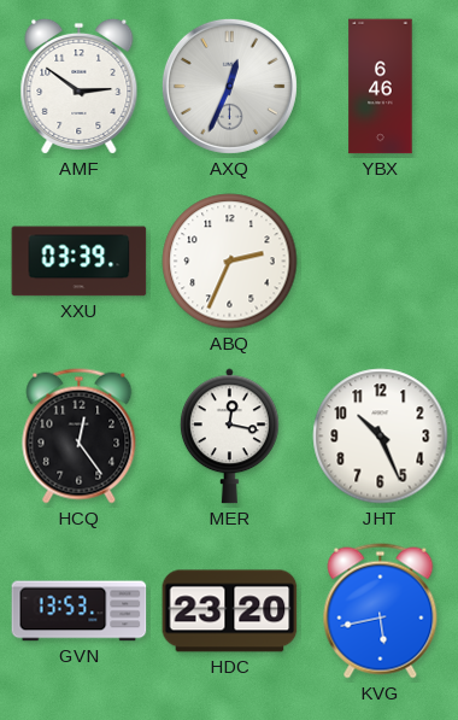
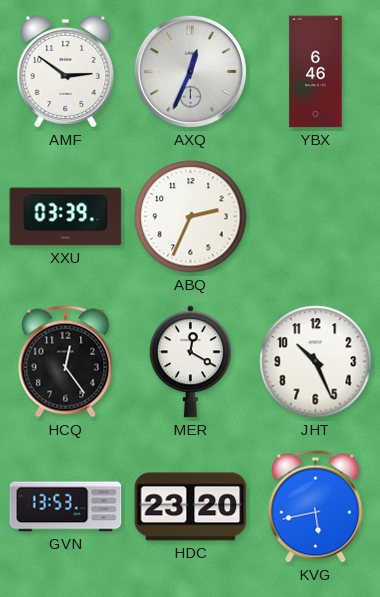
MER: 12:17 -> 12:20
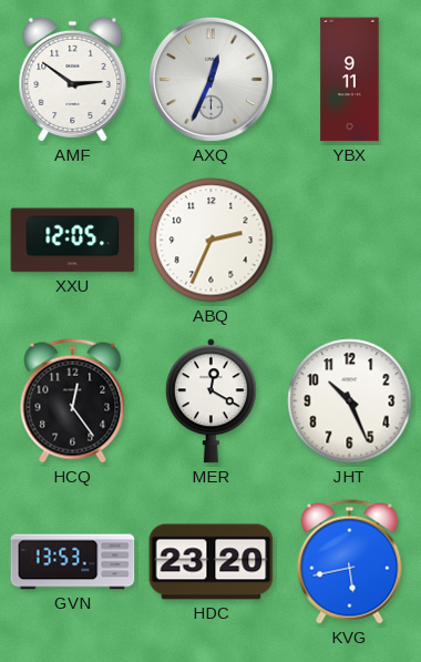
YBX: 6:46 -> 9:11
XXU: 03:39 -> 12:05
